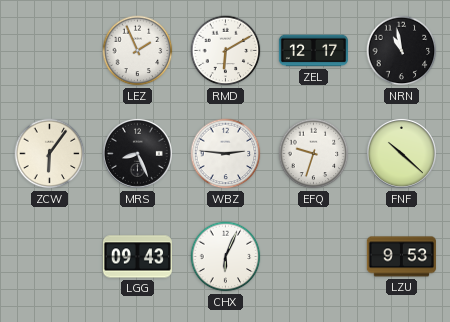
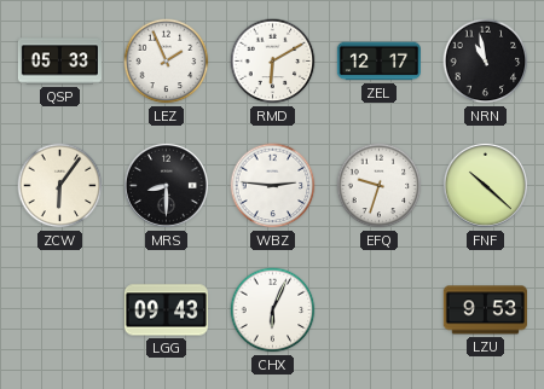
QSP: none -> 05:33
MRS: 8:26 -> 8:30
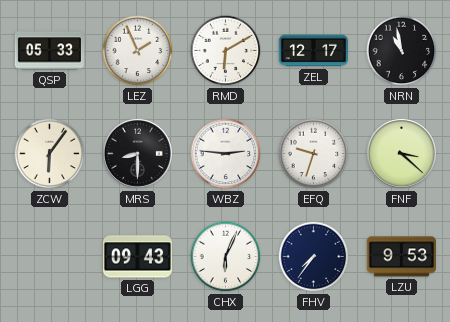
FNF: 10:22 -> 3:22
FHV: none -> 7:36
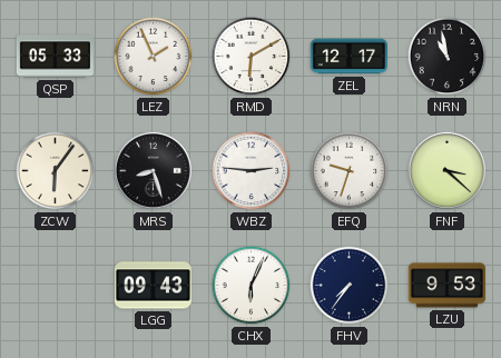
MRS: 8:30 -> 8:27
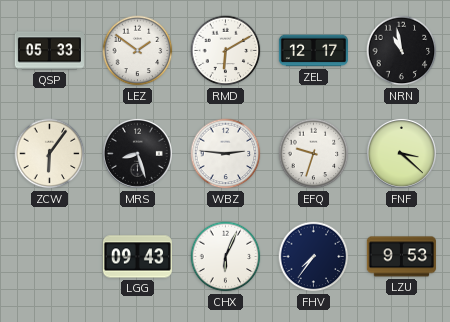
LEZ: 1:56 -> 1:51
